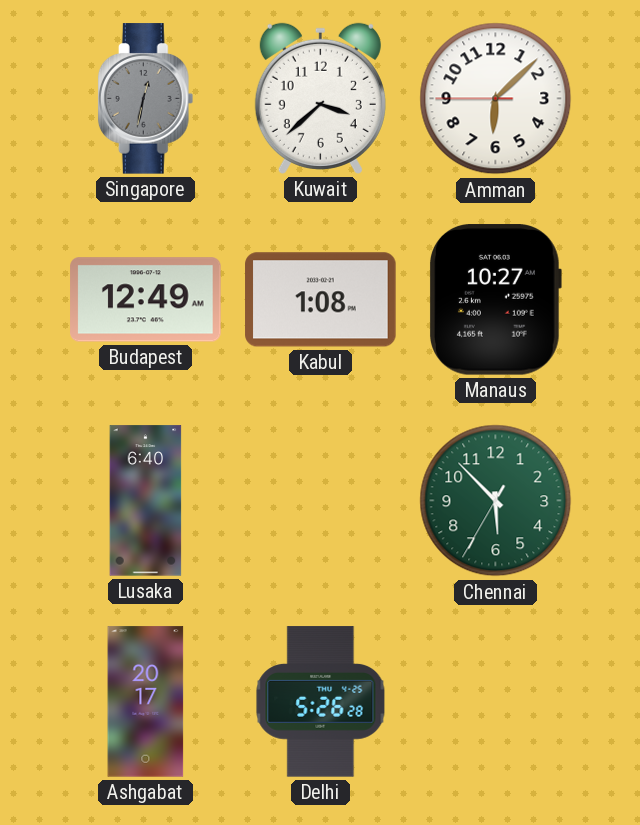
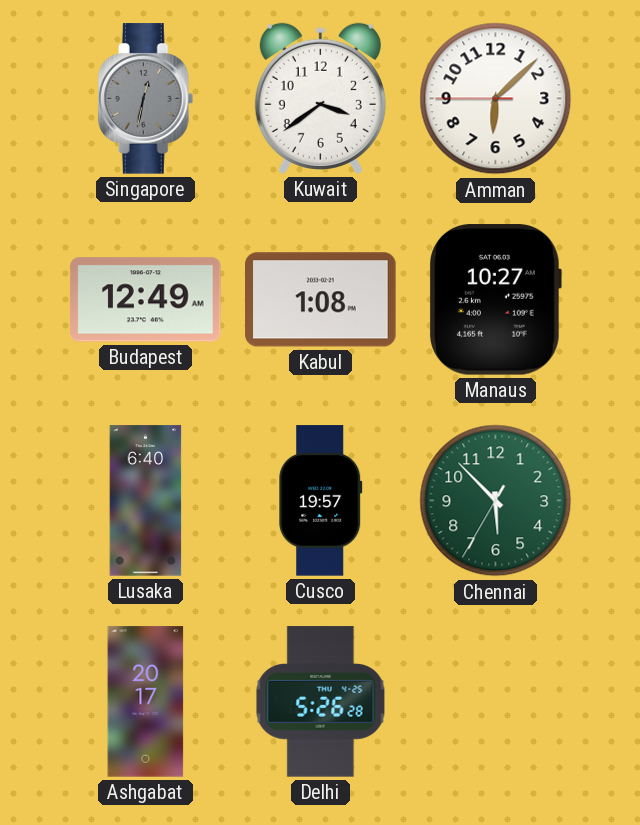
Kuwait: 3:38 -> 3:39
Cusco: none -> 19:57
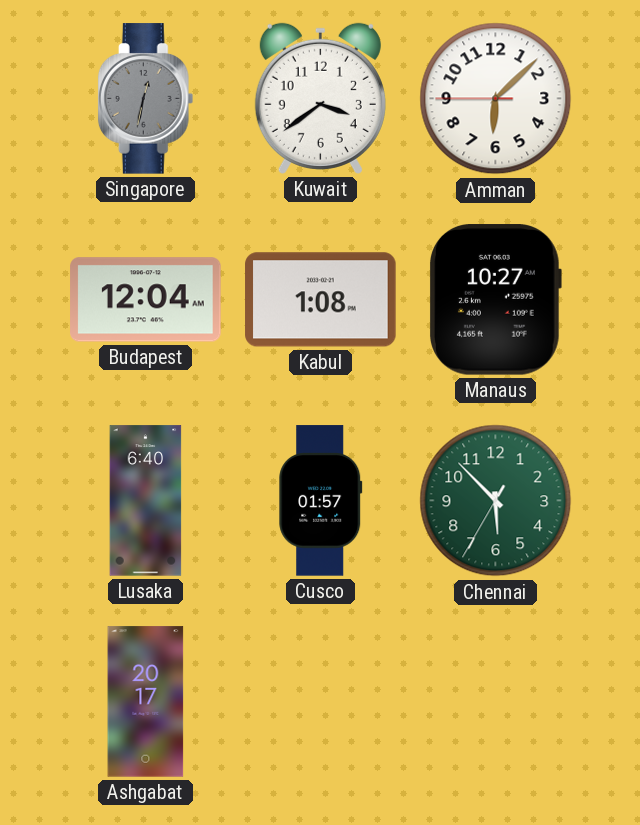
Budapest: 12:49 -> 12:04
Cusco: 19:57 -> 01:57
Delhi: 5:26 -> none
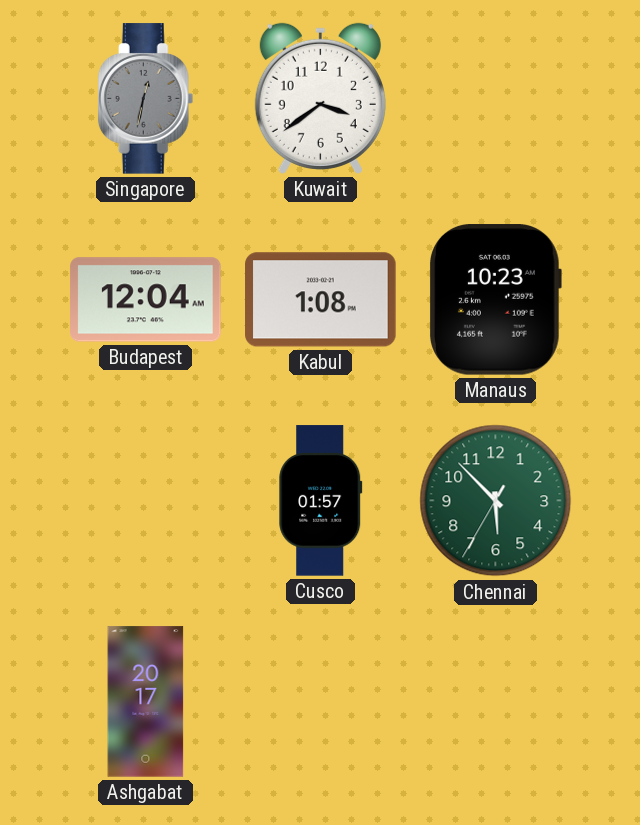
Amman: 6:07 -> none
Manaus: 10:27 -> 10:23
Lusaka: 6:40 -> none
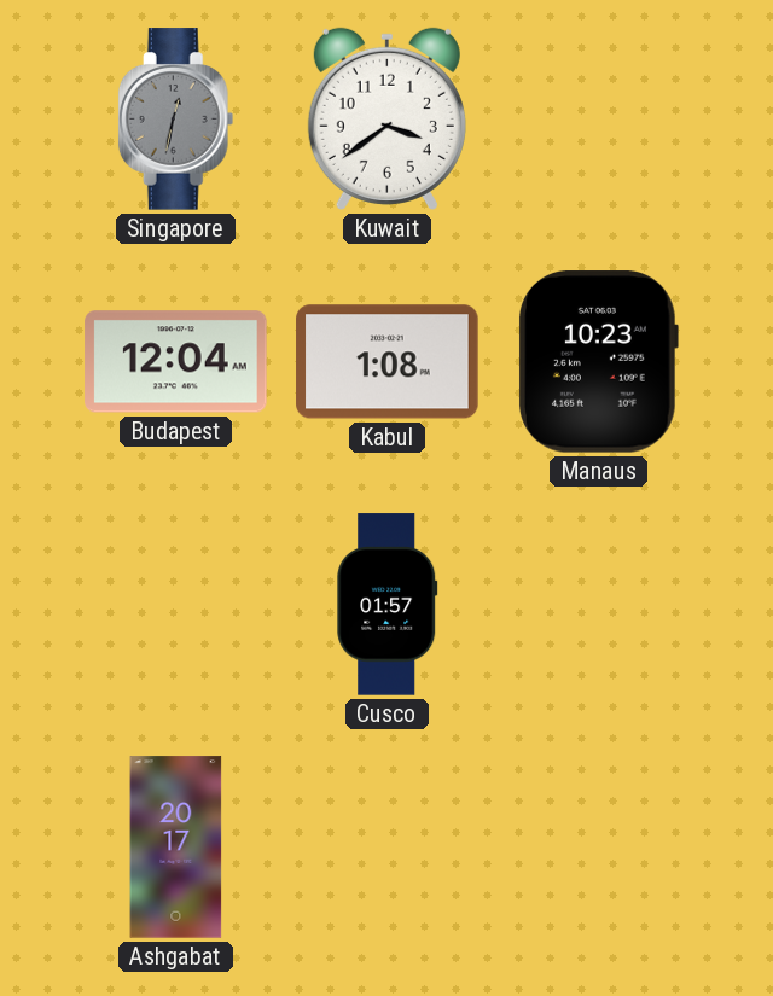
Chennai: 5:52 -> none
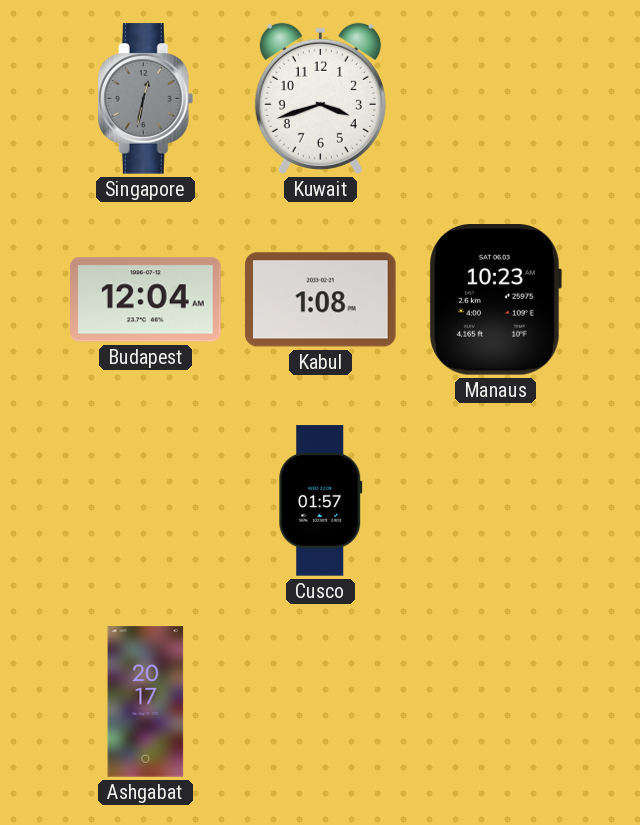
Kuwait: 3:39 -> 3:42
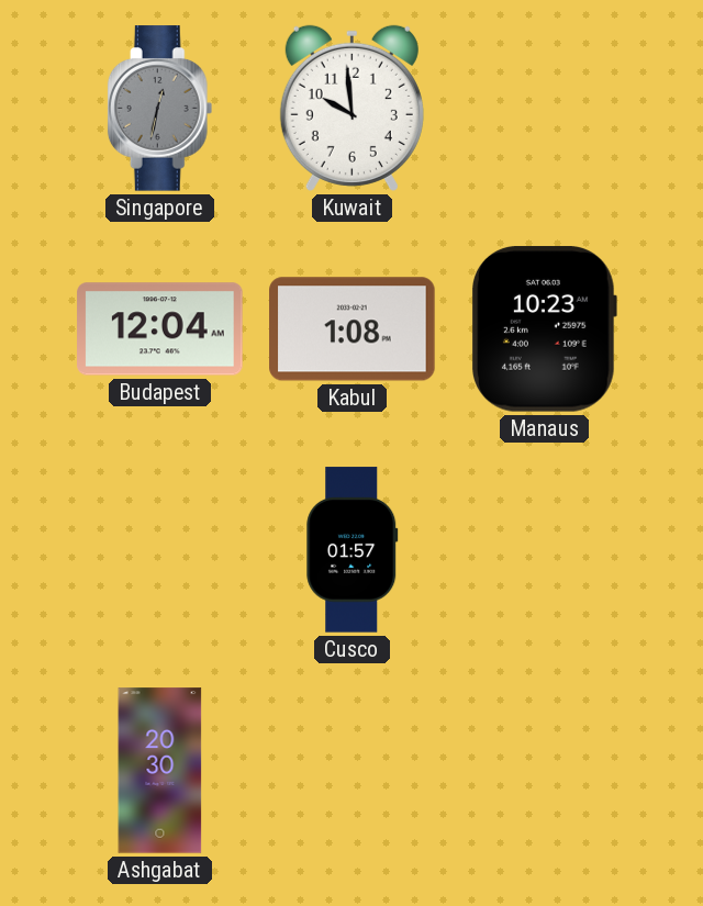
Kuwait: 3:42 -> 9:59
Ashgabat: 20:17 -> 20:30
